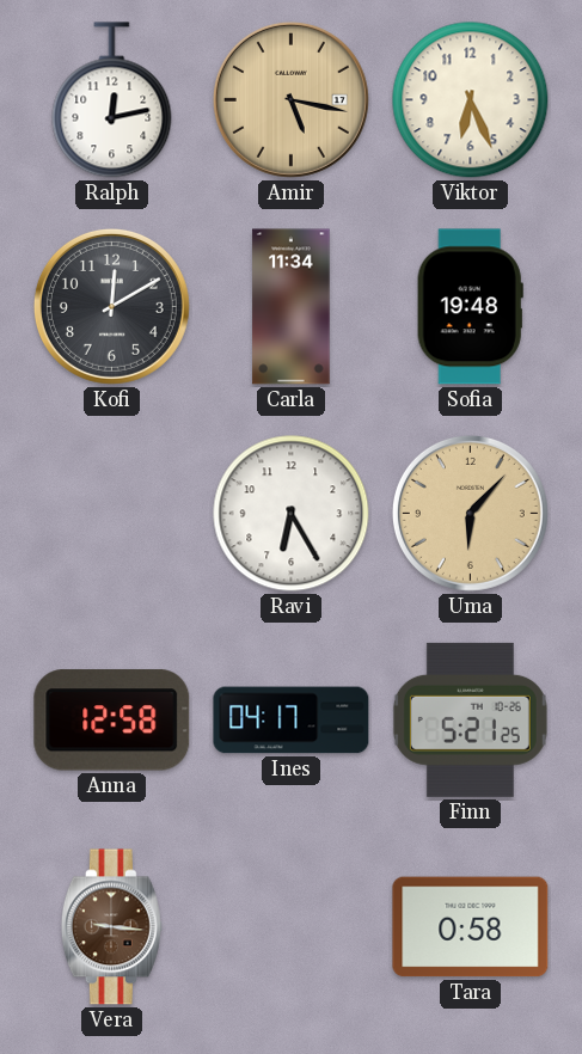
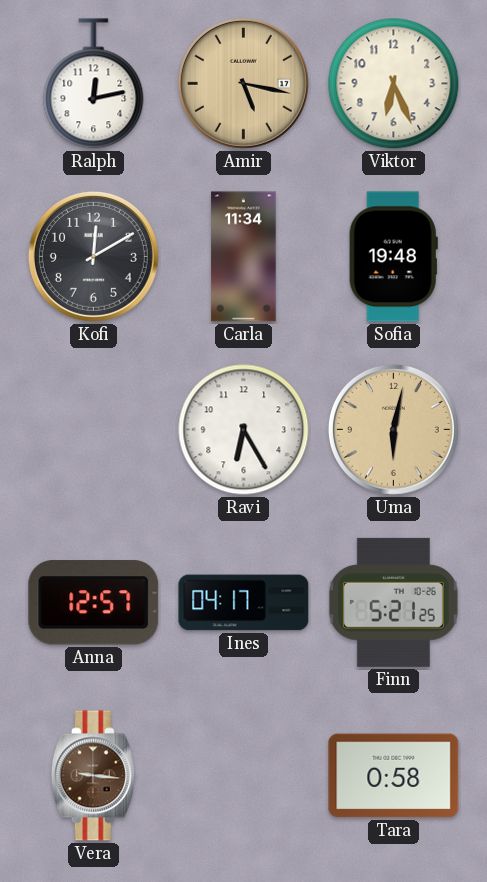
Uma: 6:07 -> 6:02
Anna: 12:58 -> 12:57
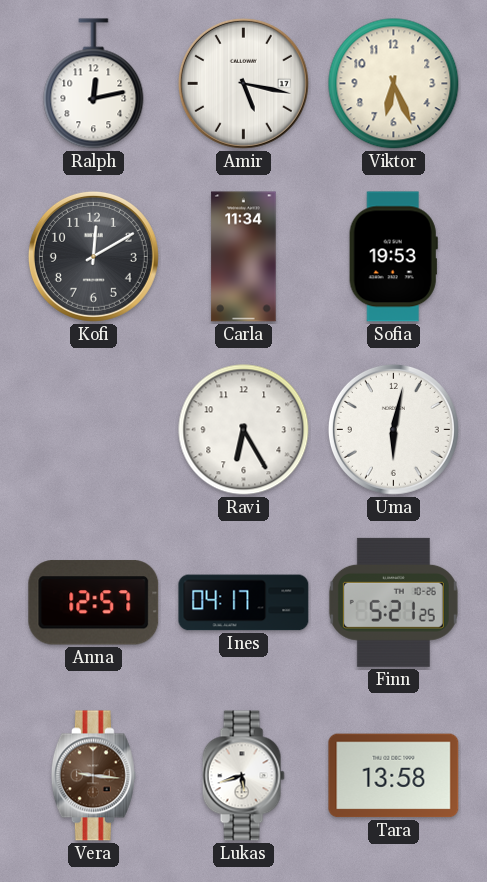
Amir dial: champagne -> white
Sofia: 19:48 -> 19:53
Uma dial: champagne -> white
Lukas: none -> 5:42
Tara: 0:58 -> 13:58
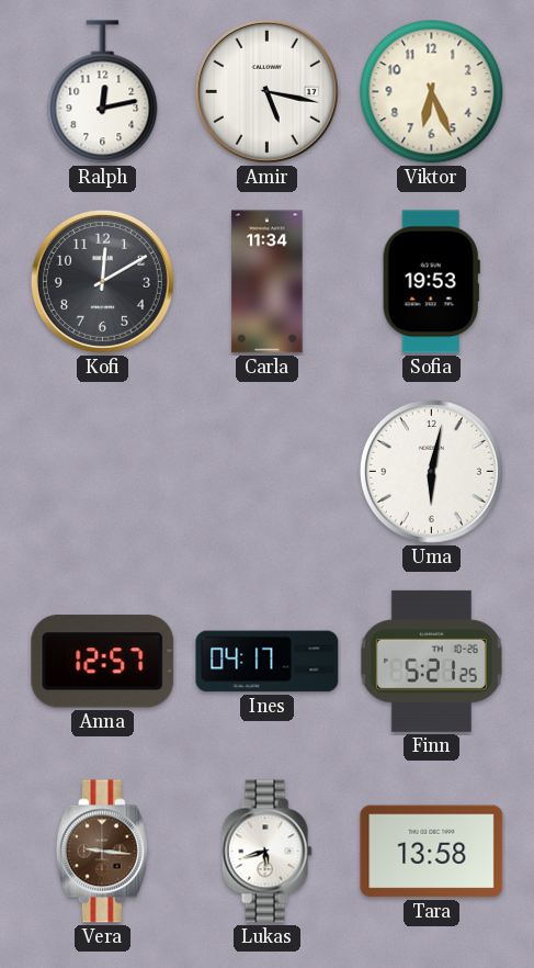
Ravi: 6:25 -> none
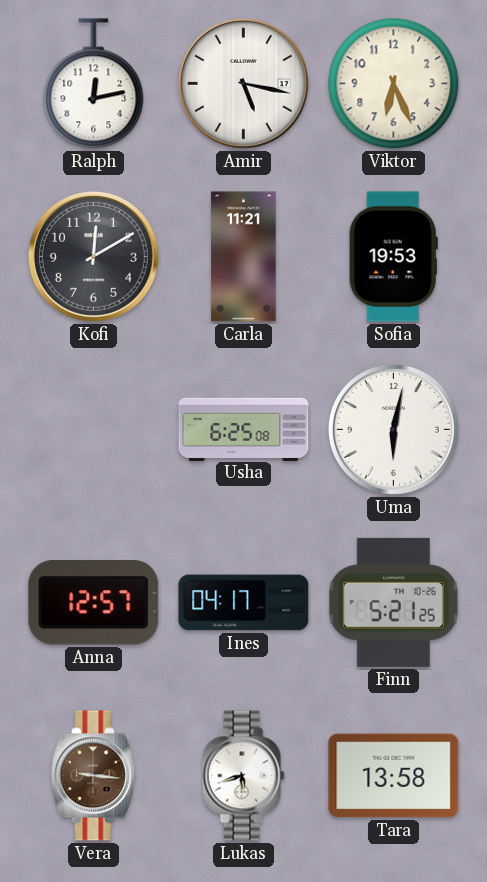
Carla: 11:34 -> 11:21
Usha: none -> 6:25
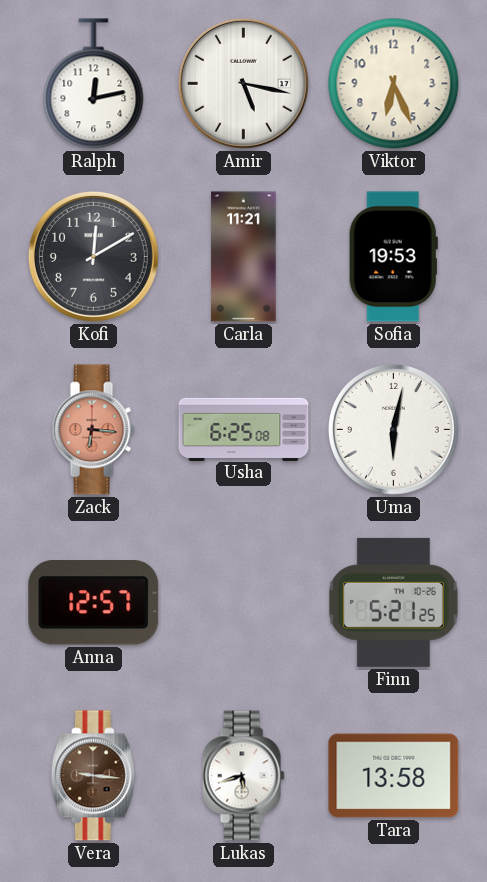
Zack: none -> 6:16
Ines: 04:17 -> none
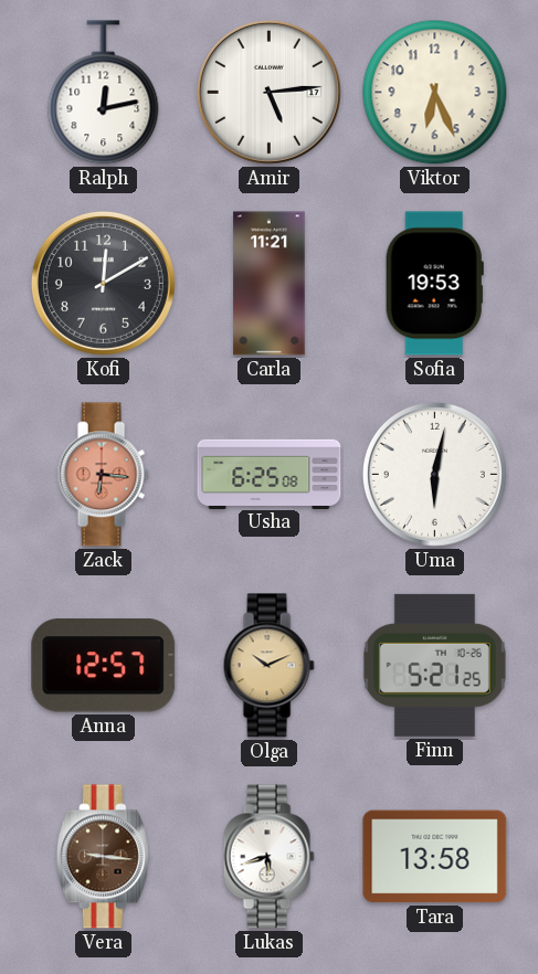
Amir: 5:17 -> 5:14
Olga: none -> 10:11
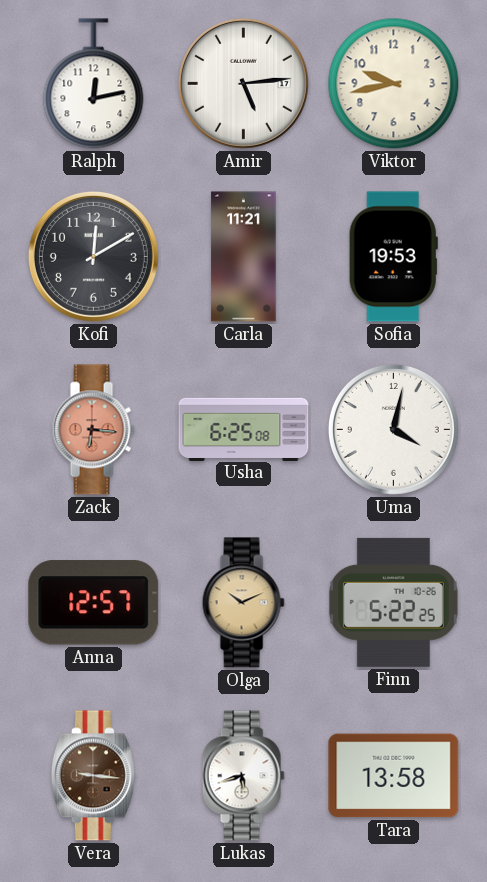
Viktor: 6:26 -> 9:43
Uma: 6:02 -> 4:02
Finn: 5:21 -> 5:22
